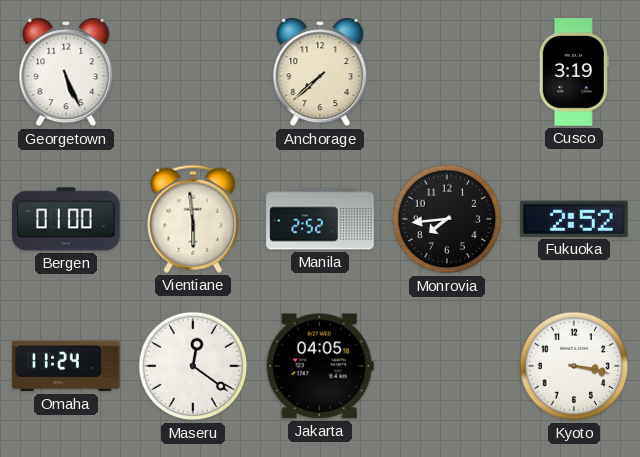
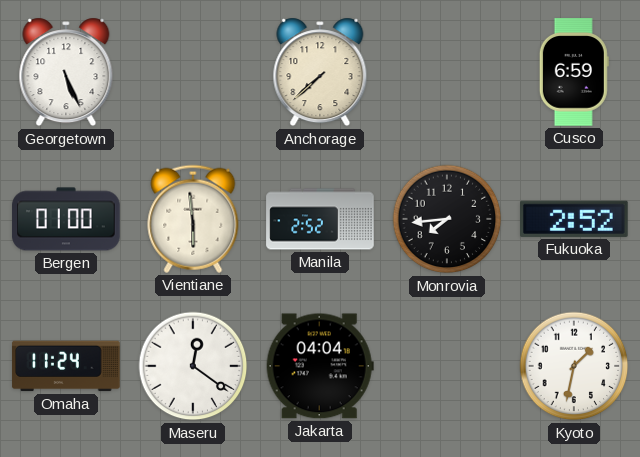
Cusco: 3:19 -> 6:59
Jakarta: 04:05 -> 04:04
Kyoto: 3:17 -> 1:32
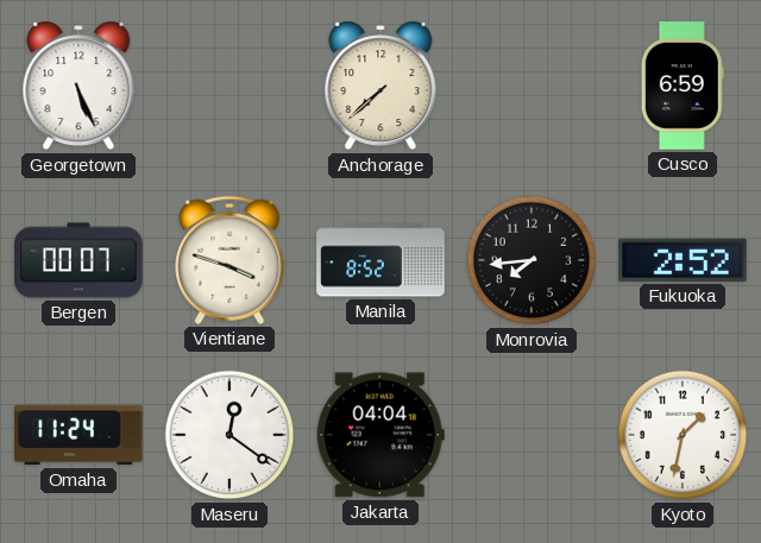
Bergen: 01:00 -> 00:07
Vientiane: 5:59 -> 3:48
Manila: 2:52 -> 8:52
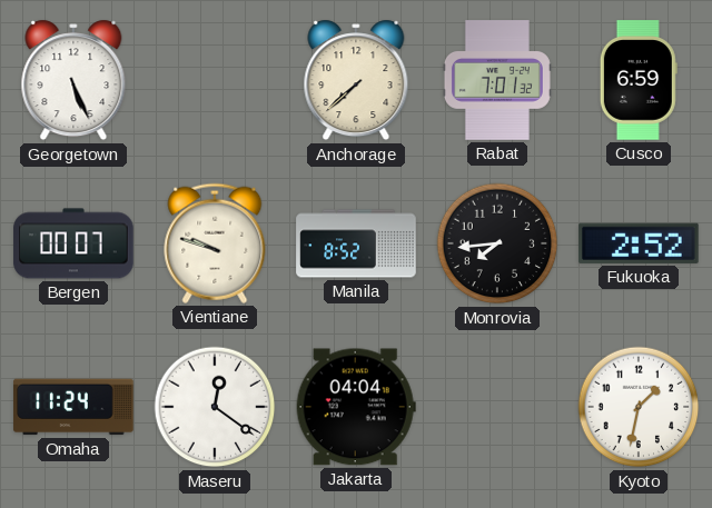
Rabat: none -> 7:01
Vientiane: 3:48 -> 9:48
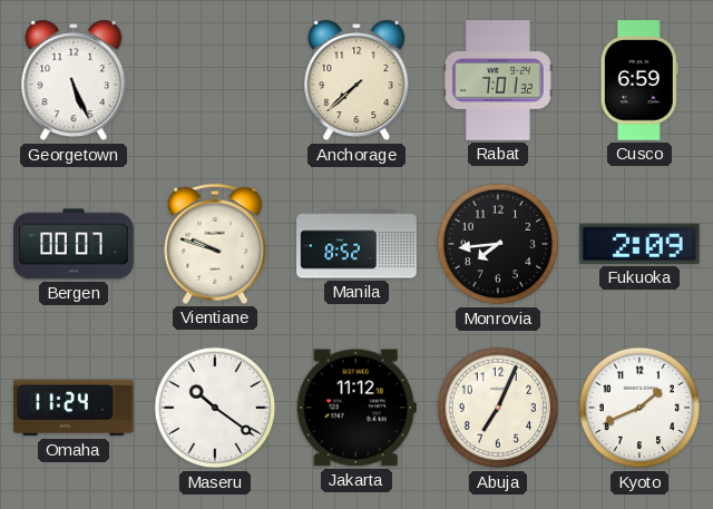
Fukuoka: 2:52 -> 2:09
Maseru: 12:21 -> 10:21
Jakarta: 04:04 -> 11:12
Abuja: none -> 7:04
Kyoto: 1:32 -> 1:41
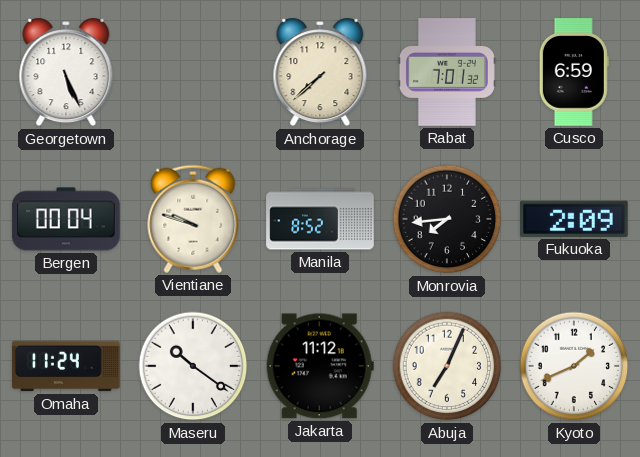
Bergen: 00:07 -> 00:04
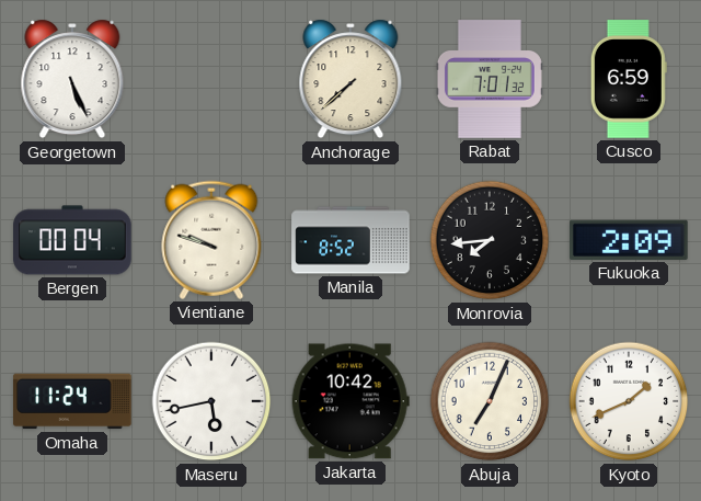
Maseru: 10:21 -> 5:43
Jakarta: 11:12 -> 10:42
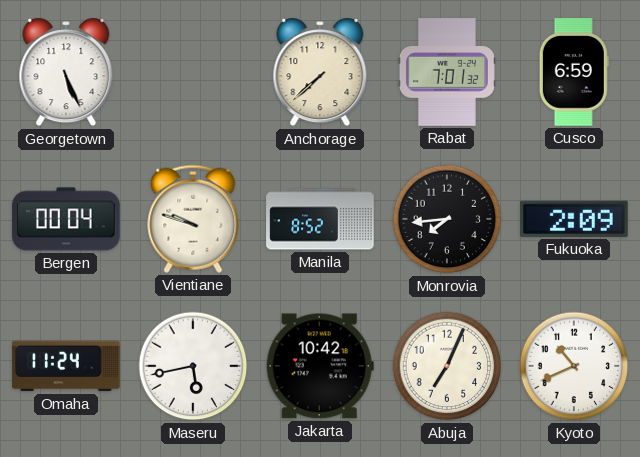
Kyoto: 1:41 -> 10:41
